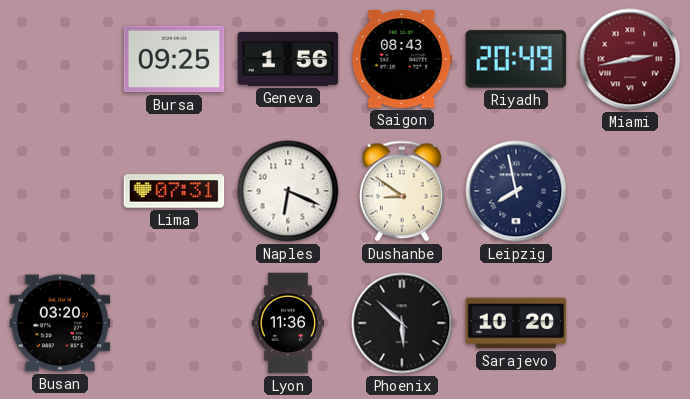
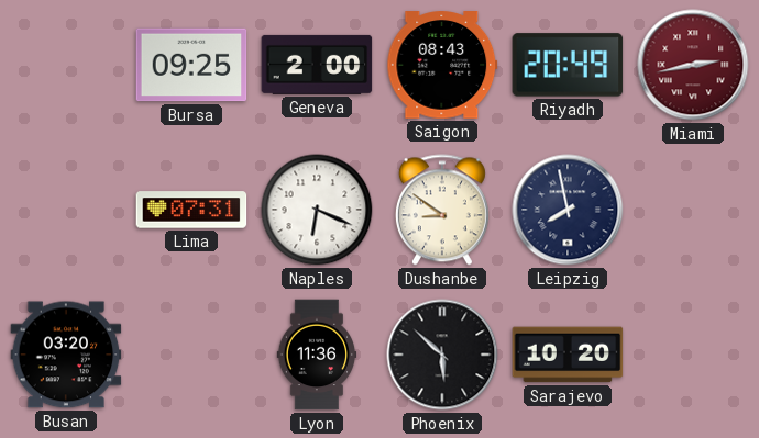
Geneva: 1:56 -> 2:00
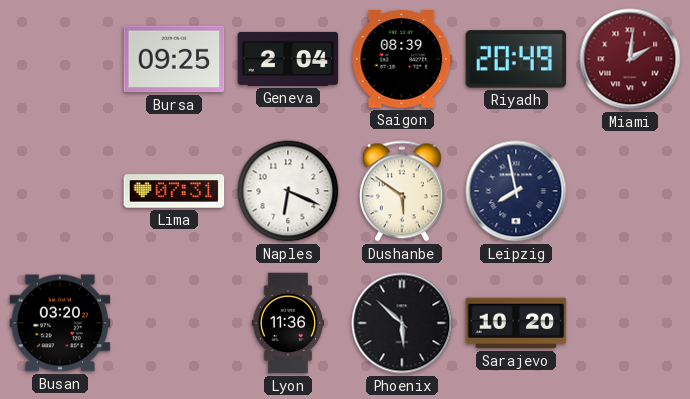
Geneva: 2:00 -> 2:04
Saigon: 08:43 -> 08:39
Miami: 2:43 -> 2:01
Dushanbe: 8:51 -> 5:51
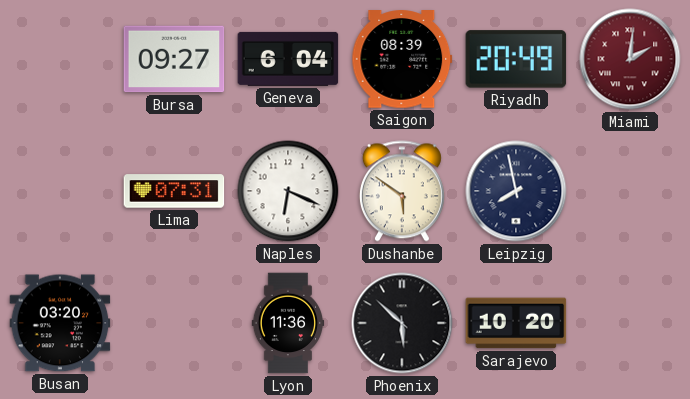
Bursa: 09:25 -> 09:27
Geneva: 2:04 -> 6:04
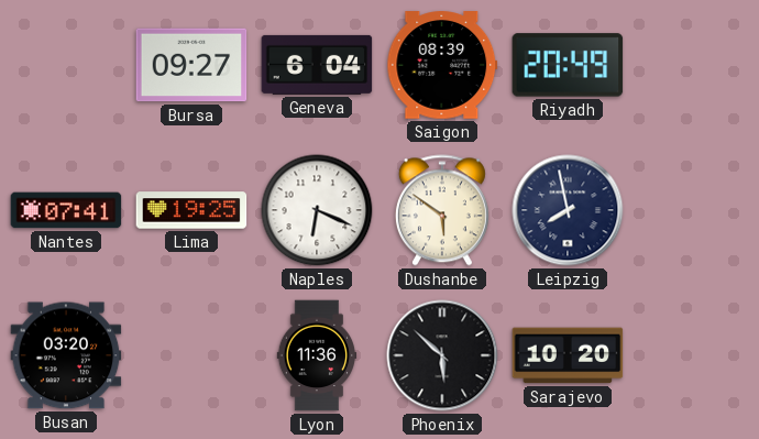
Miami: 2:01 -> none
Nantes: none -> 07:41
Lima: 07:31 -> 19:25
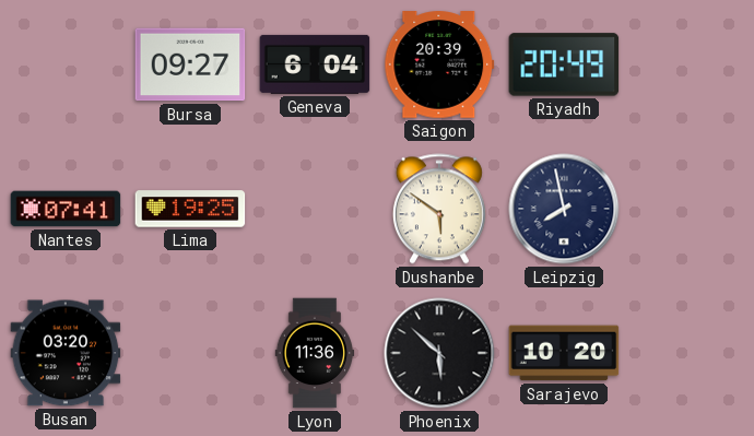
Saigon: 08:39 -> 20:39
Naples: 6:19 -> none
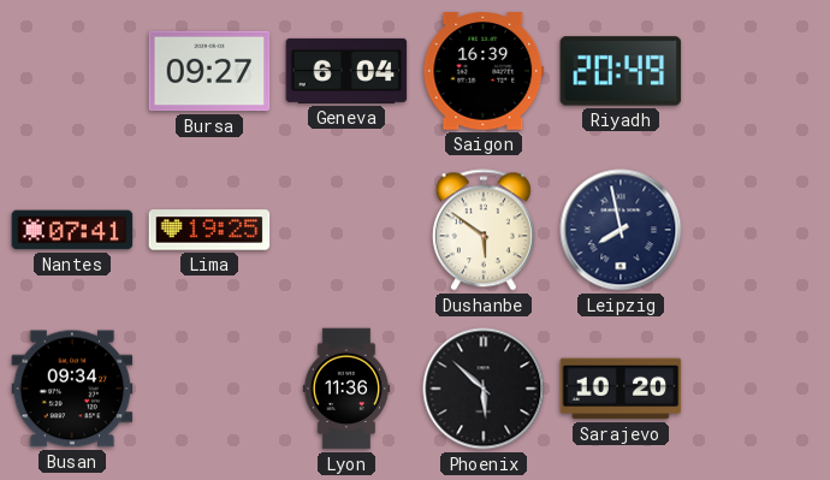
Saigon: 20:39 -> 16:39
Busan: 03:20 -> 09:34
